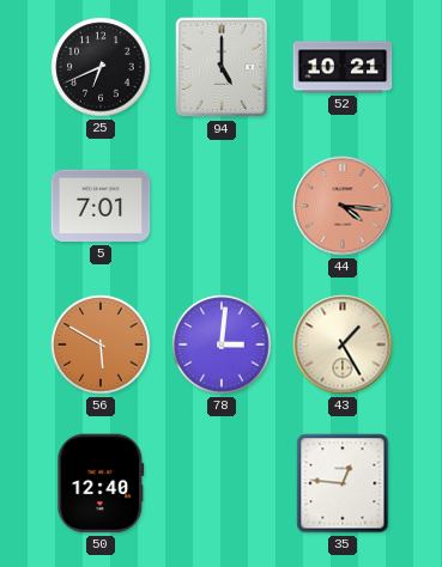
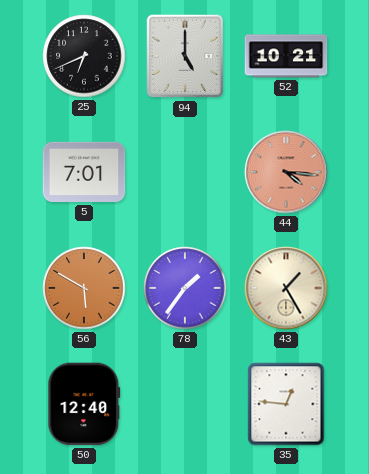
78: 3:01 -> 1:36
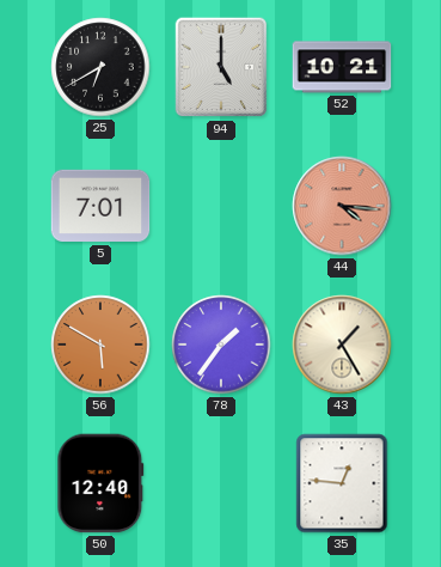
25: 6:41 -> 6:40
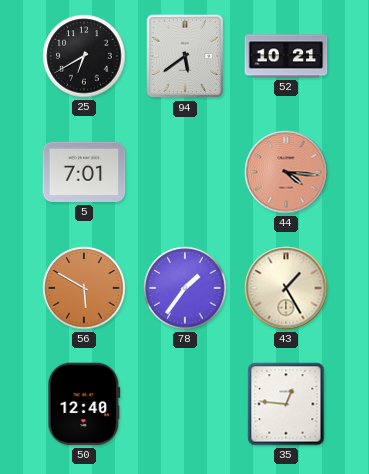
94: 5:00 -> 5:39
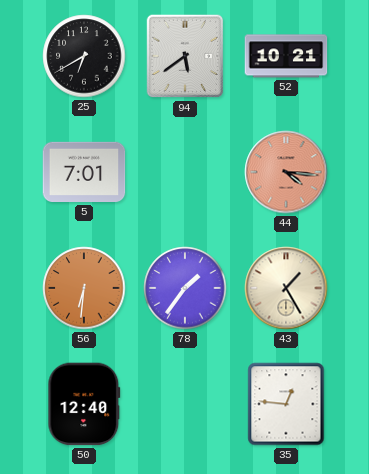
56: 5:50 -> 6:31
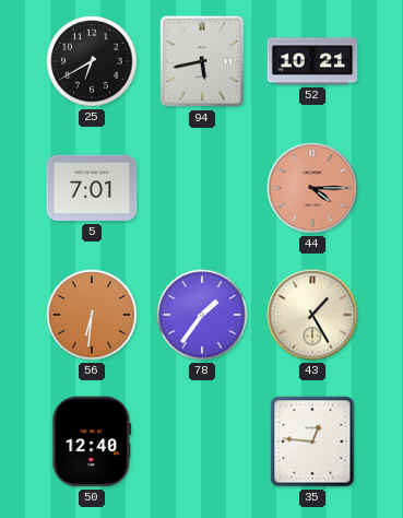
94: 5:39 -> 5:43
44: 4:16 -> 4:15
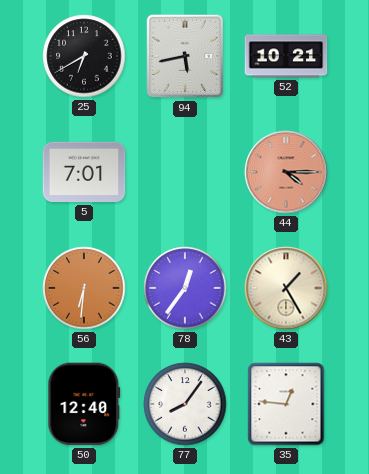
78: 1:36 -> 12:36
77: none -> 8:06
